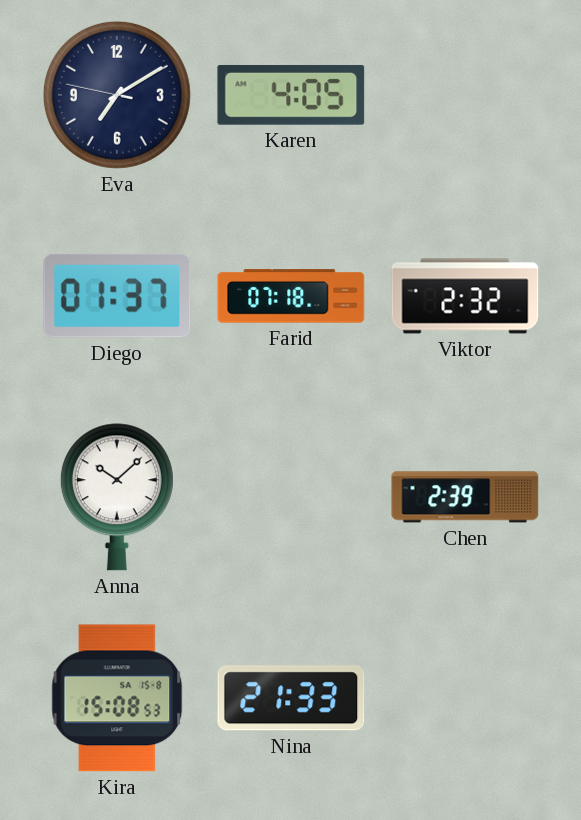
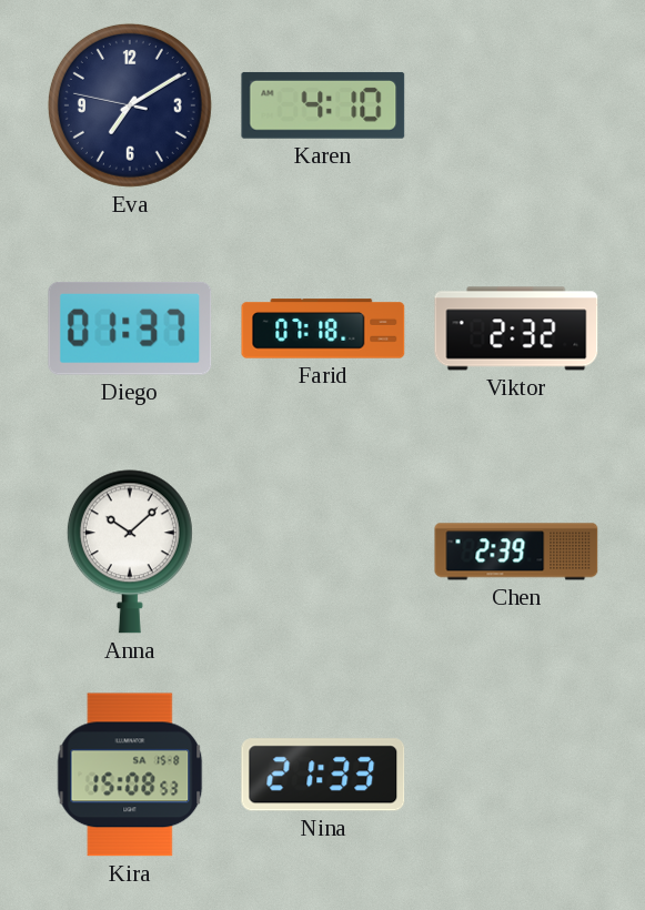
Karen: 4:05 -> 4:10
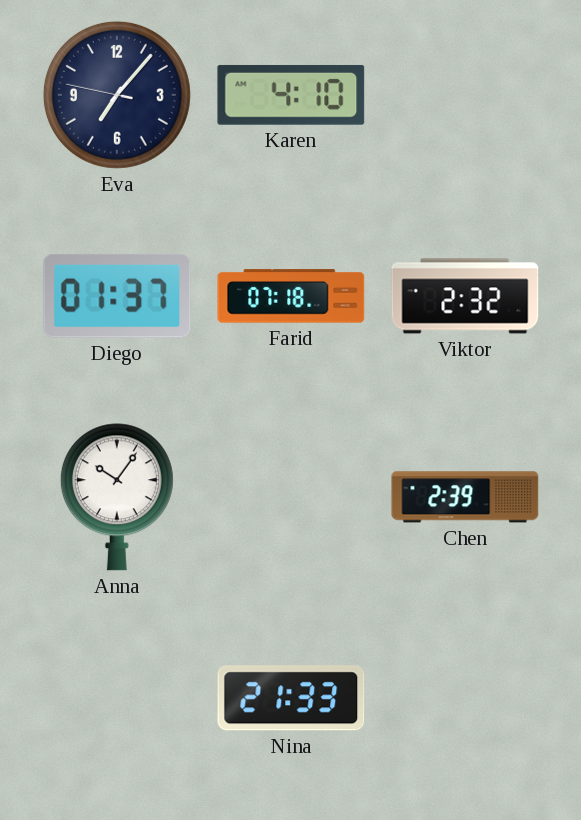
Eva: 7:09 -> 7:06
Anna: 10:08 -> 10:06
Kira: 15:08 -> none
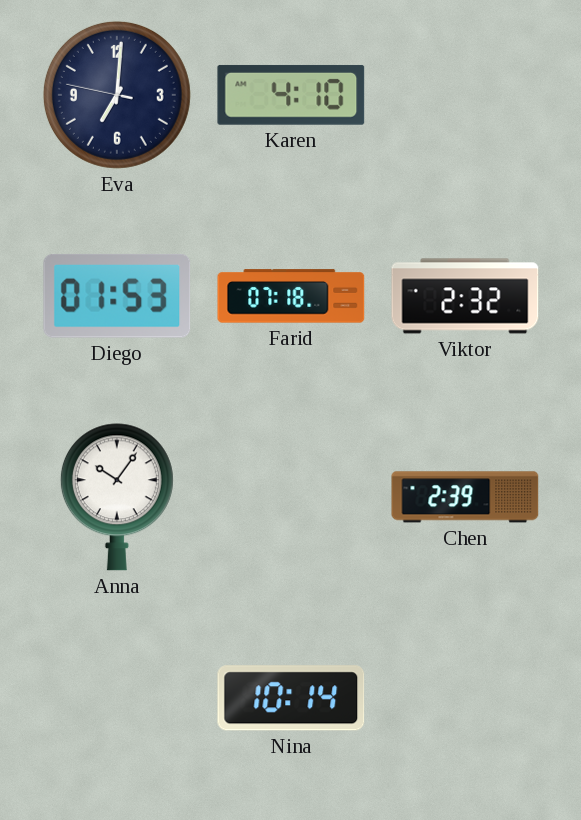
Eva: 7:06 -> 7:00
Diego: 01:37 -> 01:53
Nina: 21:33 -> 10:14
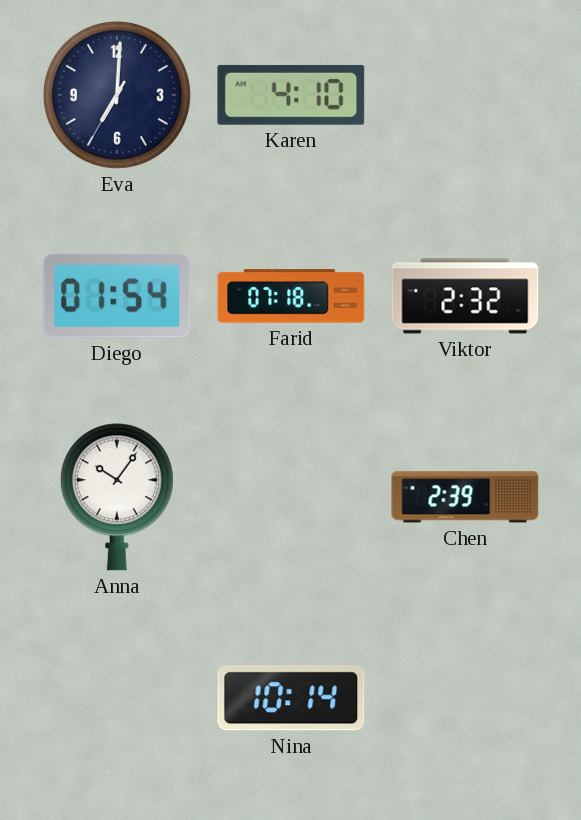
Eva: 7:00:47 -> 7:00:35
Diego: 01:53 -> 01:54
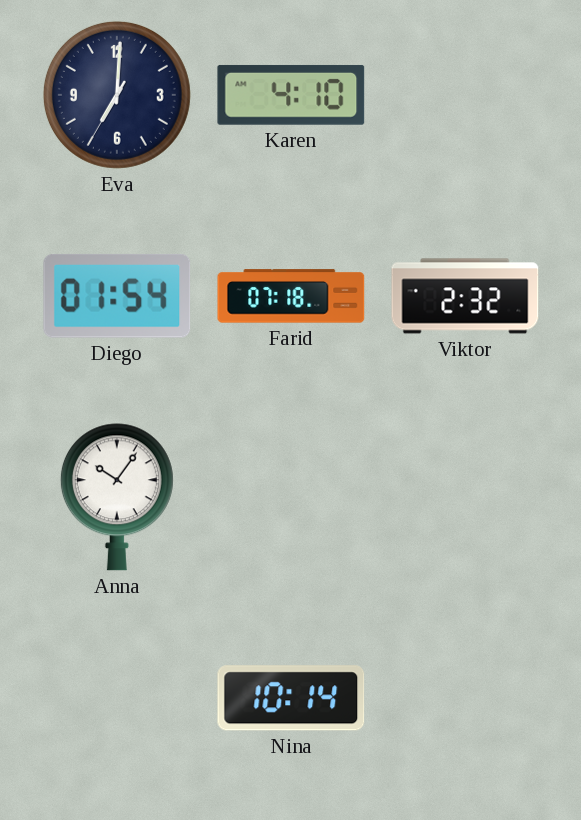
Chen: 2:39 -> none
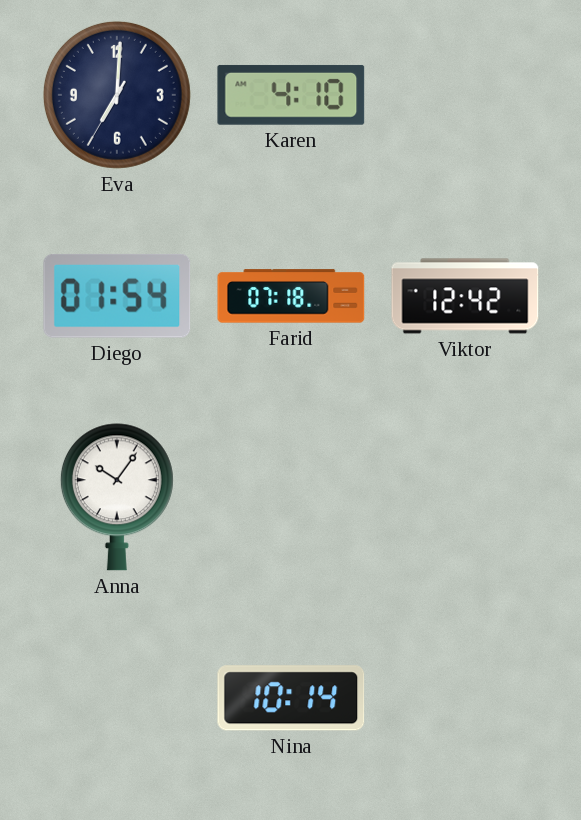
Viktor: 2:32 -> 12:42
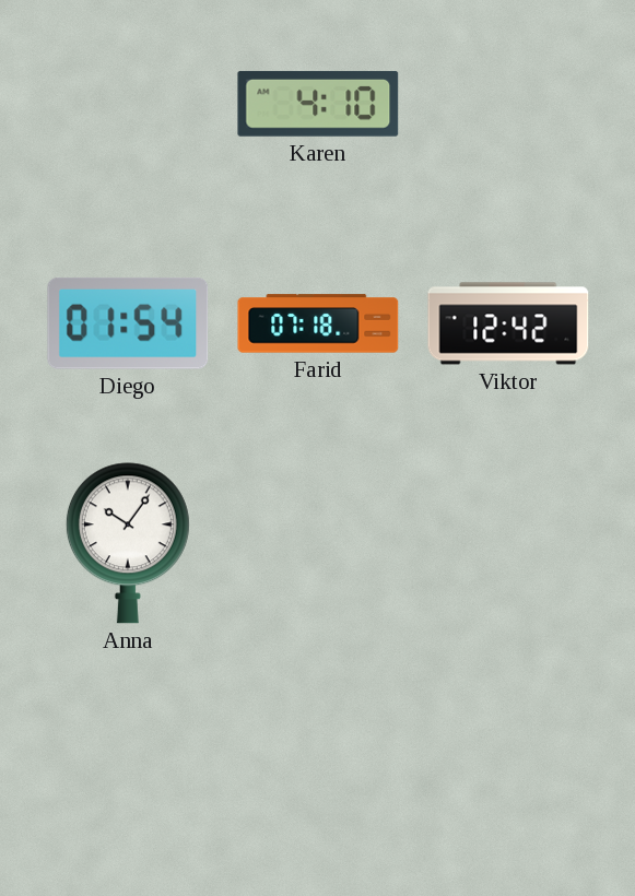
Eva: 7:00 -> none
Nina: 10:14 -> none
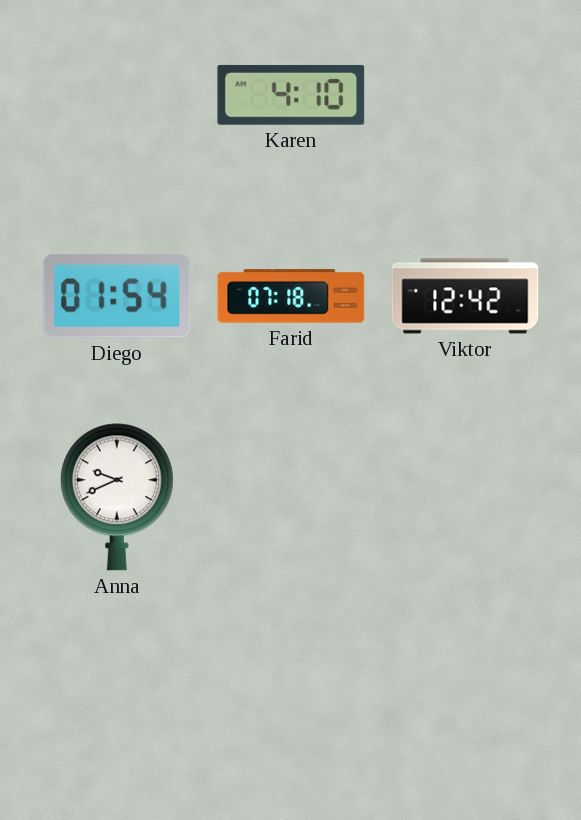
Anna: 10:06 -> 9:41
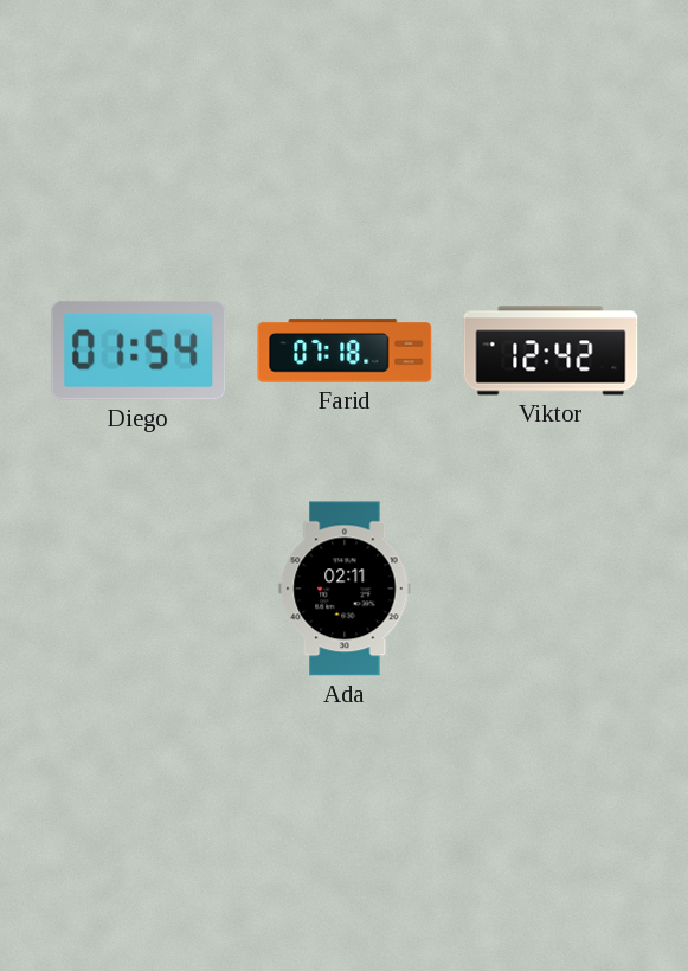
Karen: 4:10 -> none
Anna: 9:41 -> none
Ada: none -> 02:11
